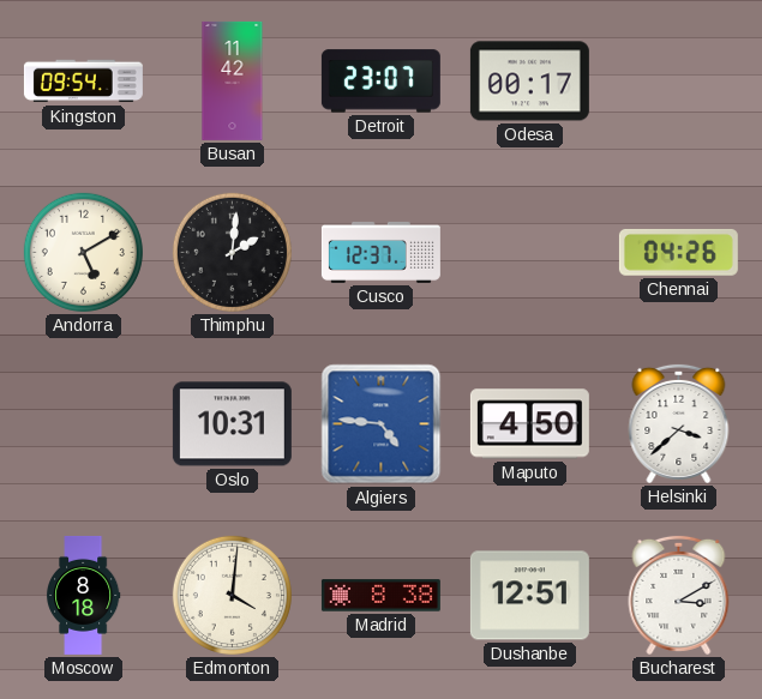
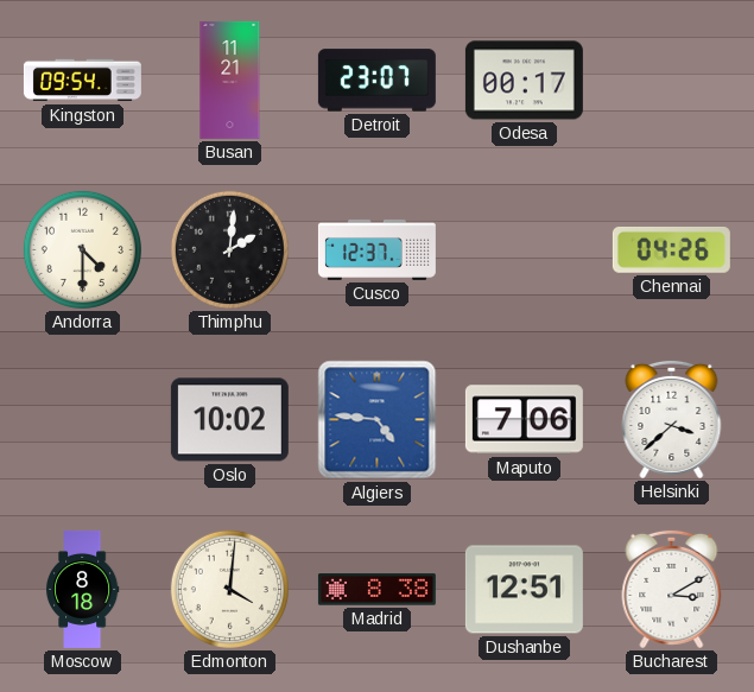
Busan: 11:42 -> 11:21
Andorra: 5:10 -> 4:30
Oslo: 10:31 -> 10:02
Maputo: 4:50 -> 7:06
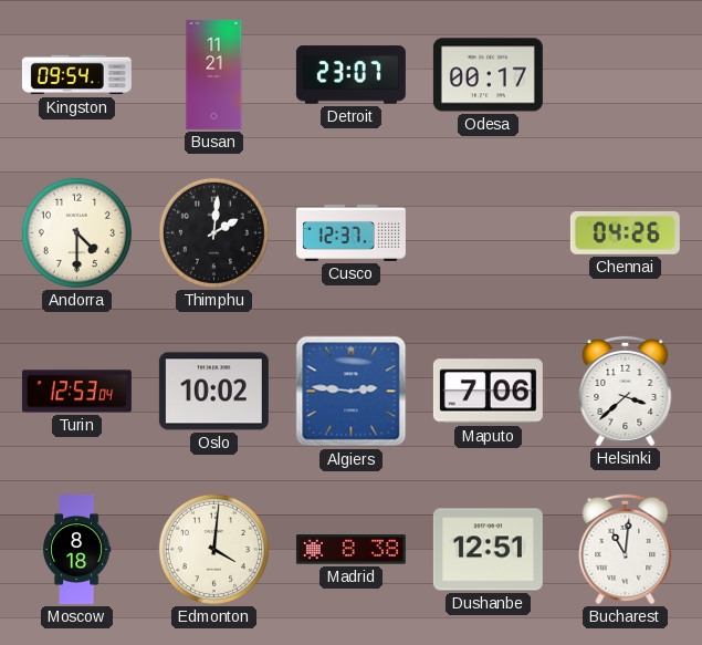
Turin: none -> 12:53
Algiers: 4:46 -> 2:46
Bucharest: 3:10 -> 11:01
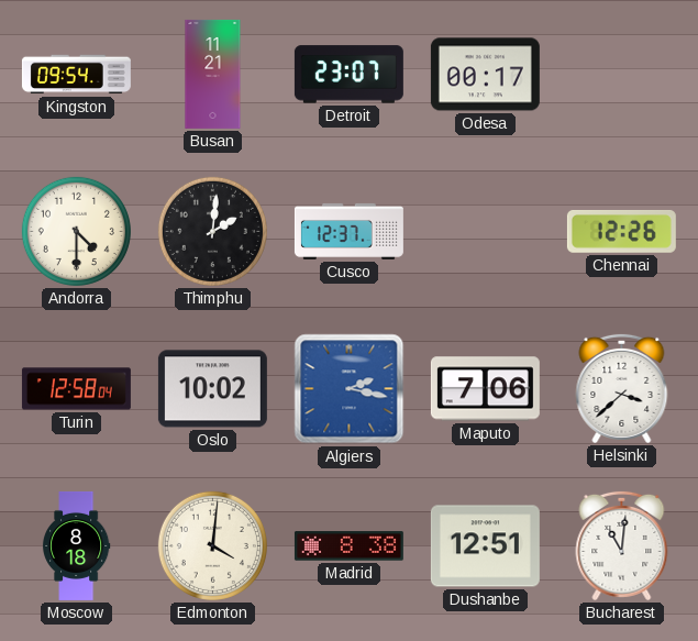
Chennai: 04:26 -> 12:26
Turin: 12:53 -> 12:58
Algiers: 2:46 -> 2:17
